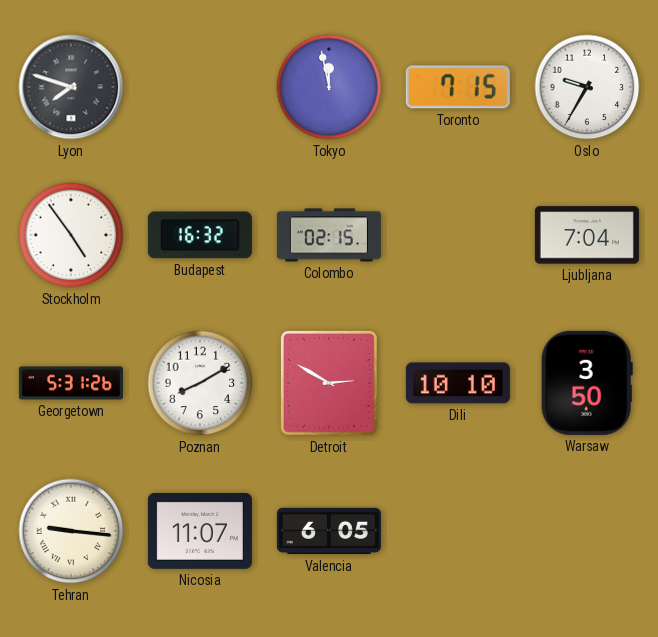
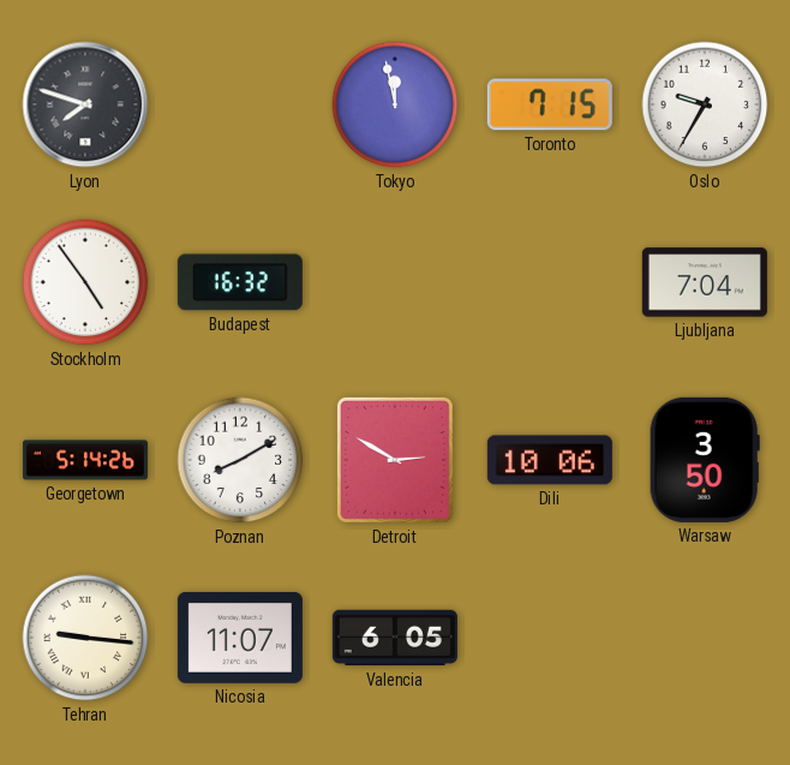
Colombo: 02:15 -> none
Georgetown: 5:31 -> 5:14
Dili: 10:10 -> 10:06
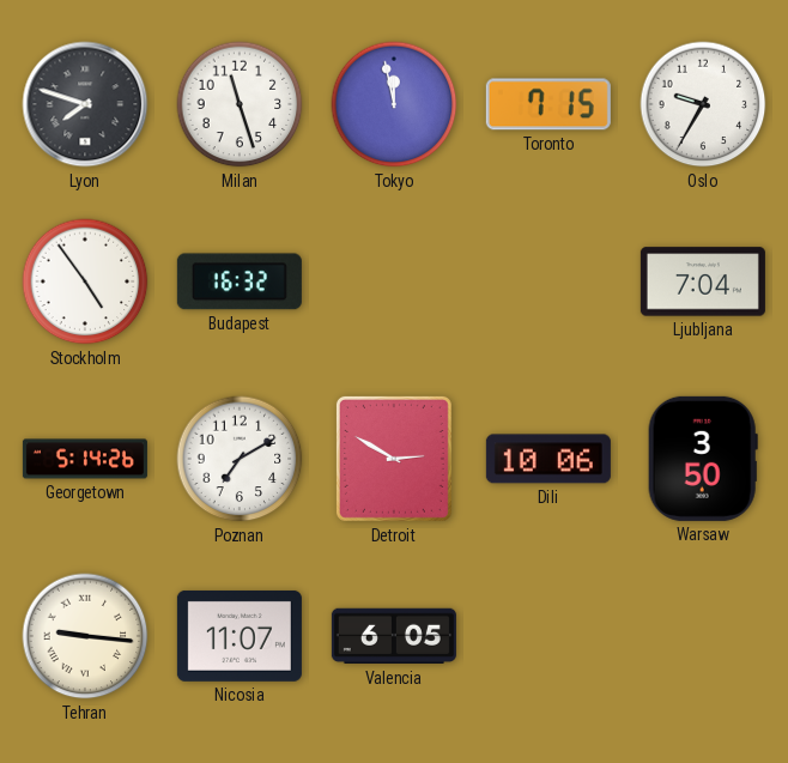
Milan: none -> 11:27
Poznan: 8:10 -> 7:10
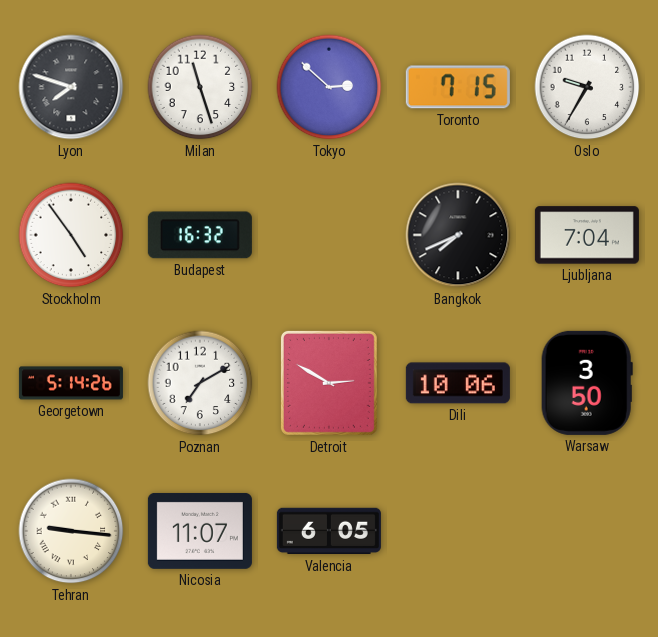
Tokyo: 11:58 -> 2:52
Bangkok: none -> 7:41
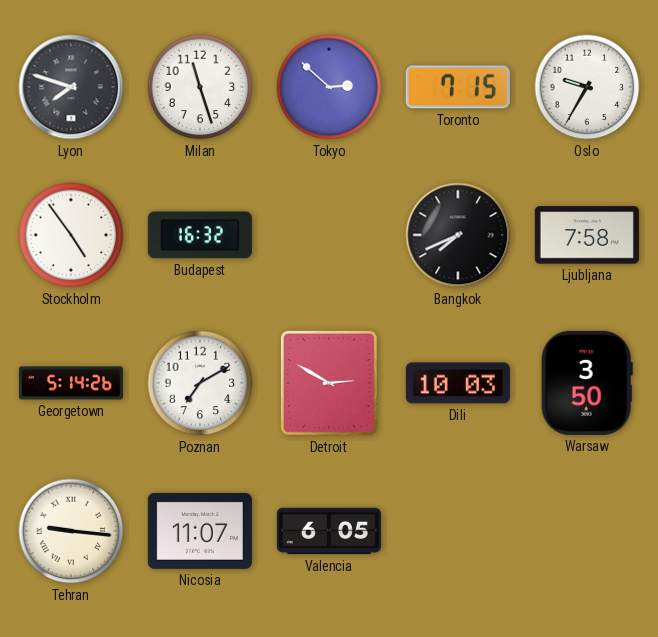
Ljubljana: 7:04 -> 7:58
Dili: 10:06 -> 10:03
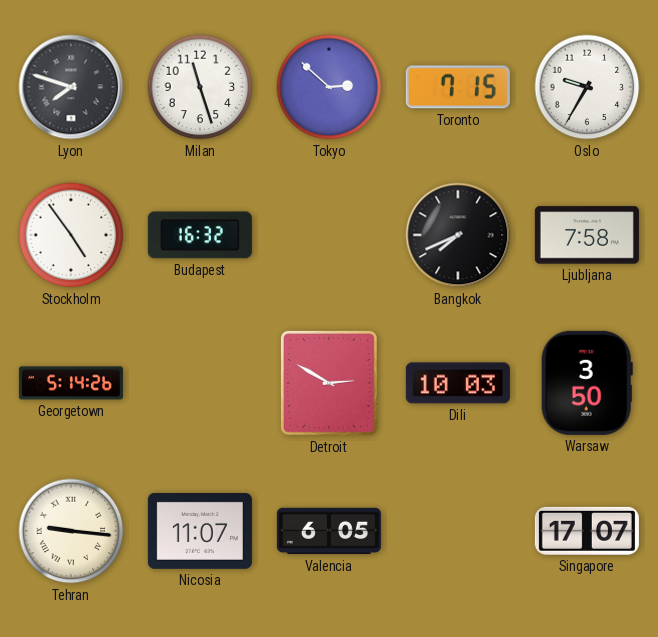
Poznan: 7:10 -> none
Singapore: none -> 17:07
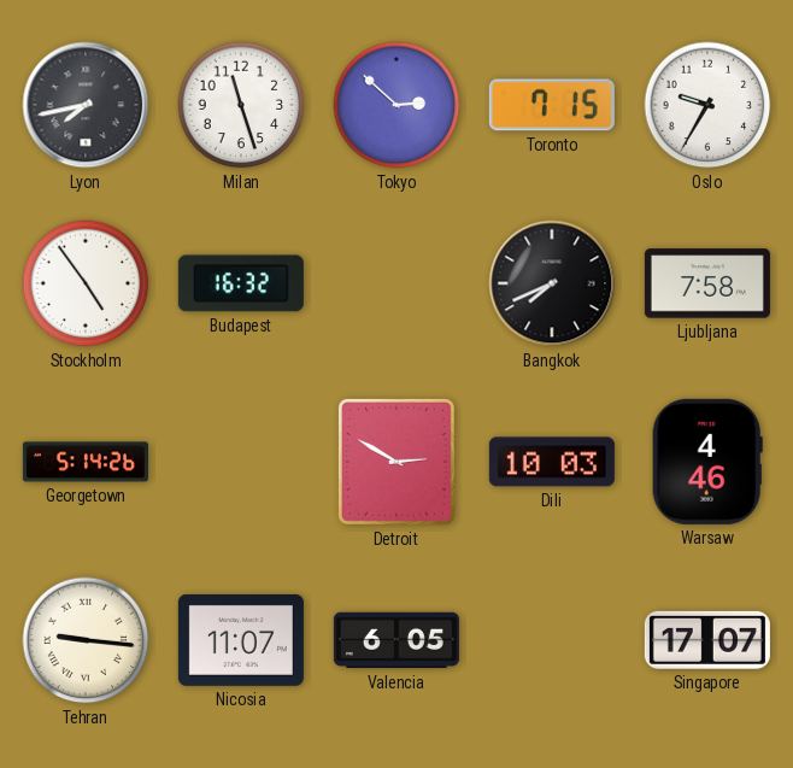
Lyon: 7:48 -> 7:43
Warsaw: 3:50 -> 4:46
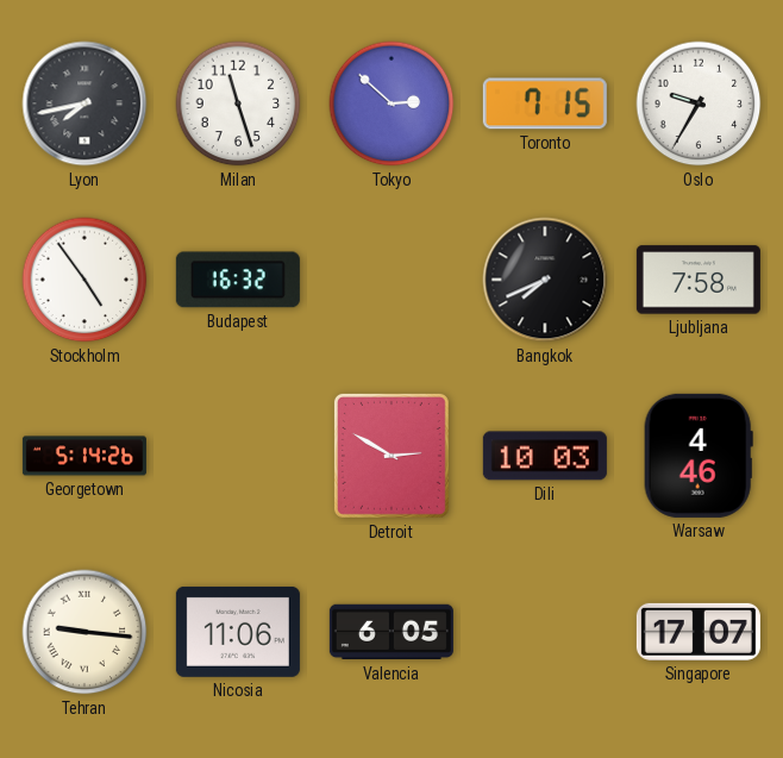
Nicosia: 11:07 -> 11:06
